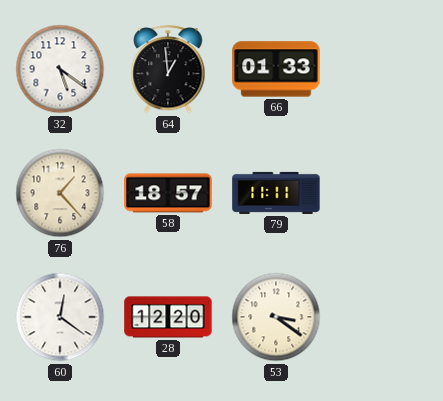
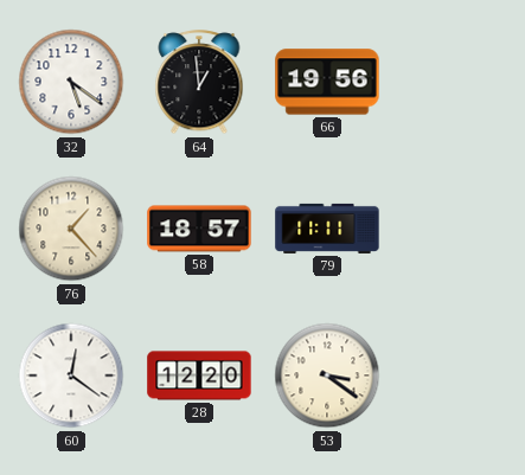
66: 01:33 -> 19:56
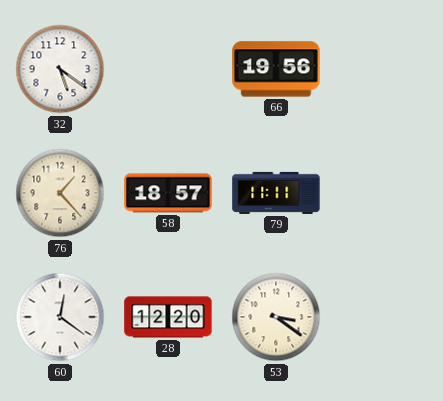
64: 12:59 -> none
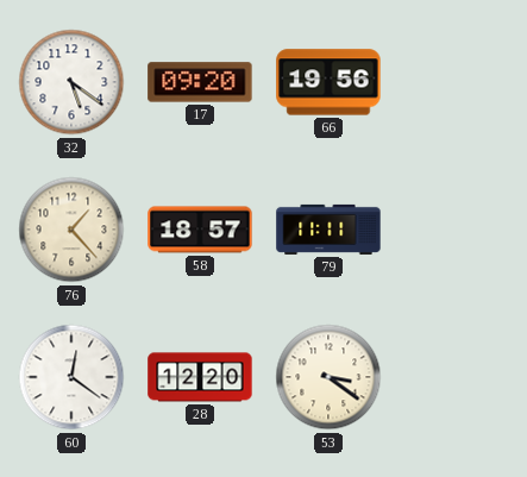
17: none -> 09:20
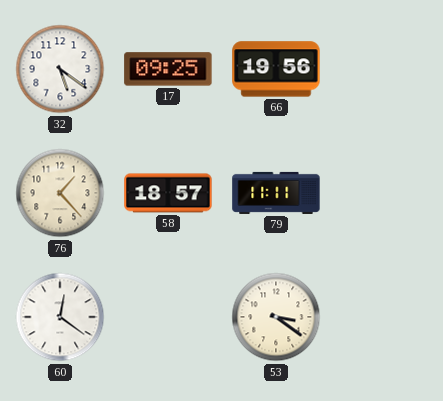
17: 09:20 -> 09:25
28: 12:20 -> none
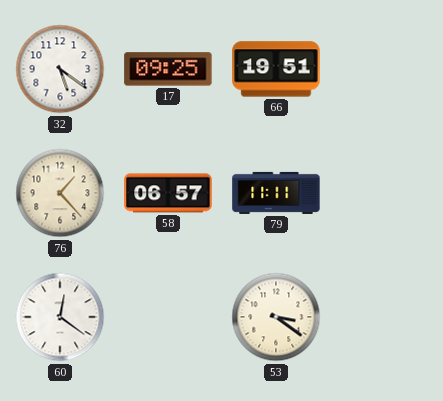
66: 19:56 -> 19:51
58: 18:57 -> 06:57
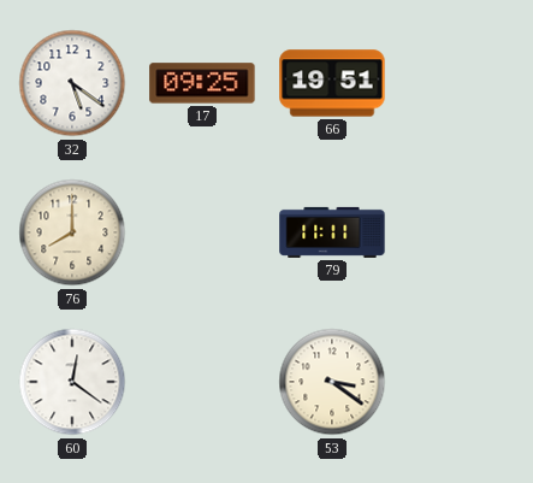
76: 1:23 -> 8:00
58: 06:57 -> none
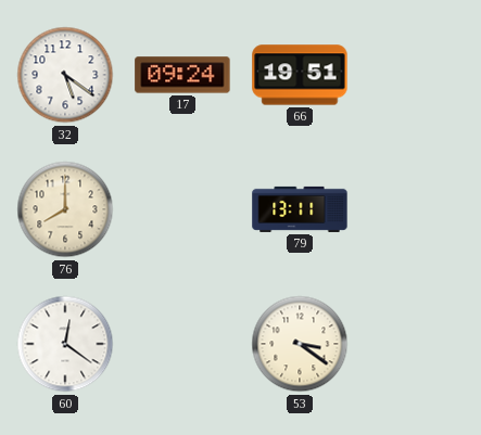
17: 09:25 -> 09:24
79: 11:11 -> 13:11
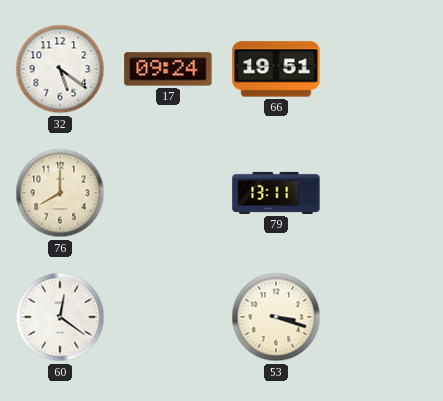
53: 3:21 -> 3:18
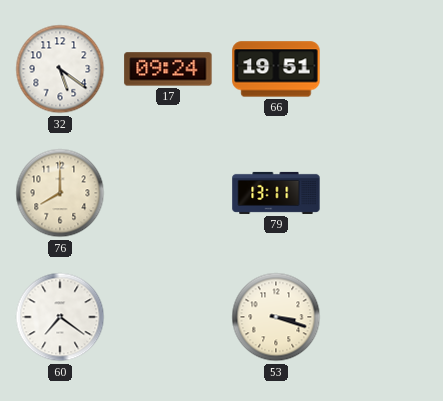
60: 12:21 -> 7:21
